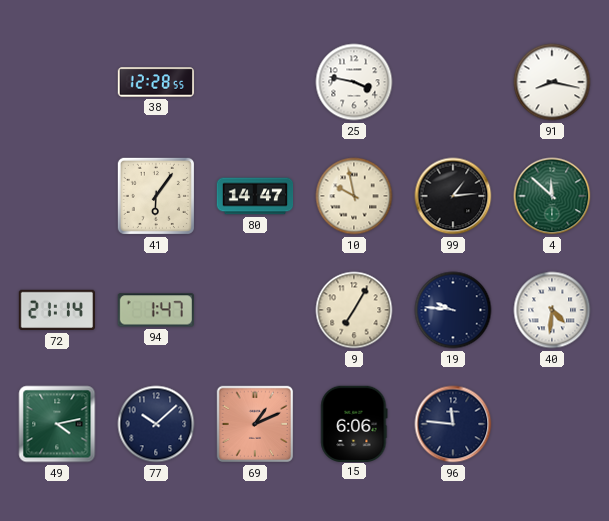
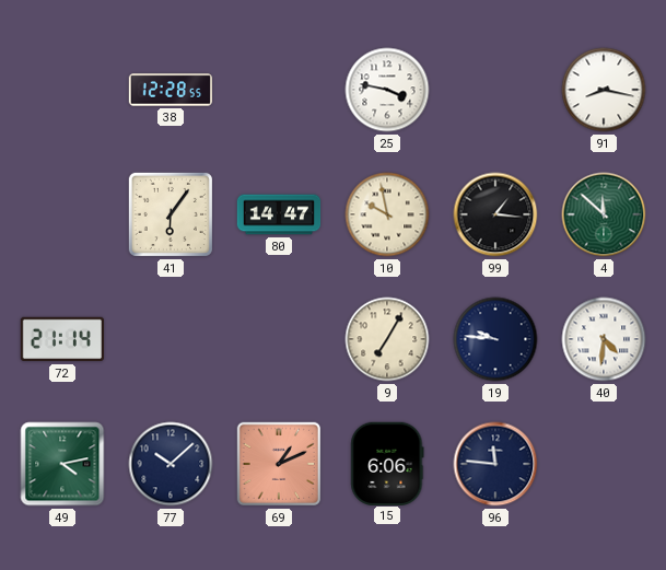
99: 1:14 -> 1:16
94: 1:47 -> none
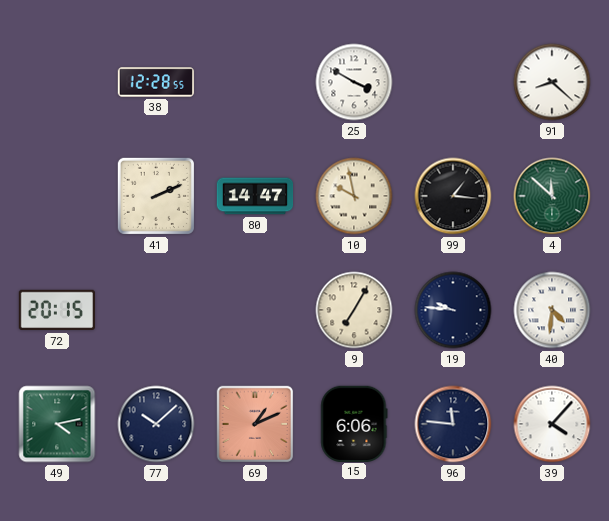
25: 3:47 -> 3:50
91: 8:17 -> 8:22
41: 6:06 -> 2:11
72: 21:14 -> 20:15
39: none -> 4:07
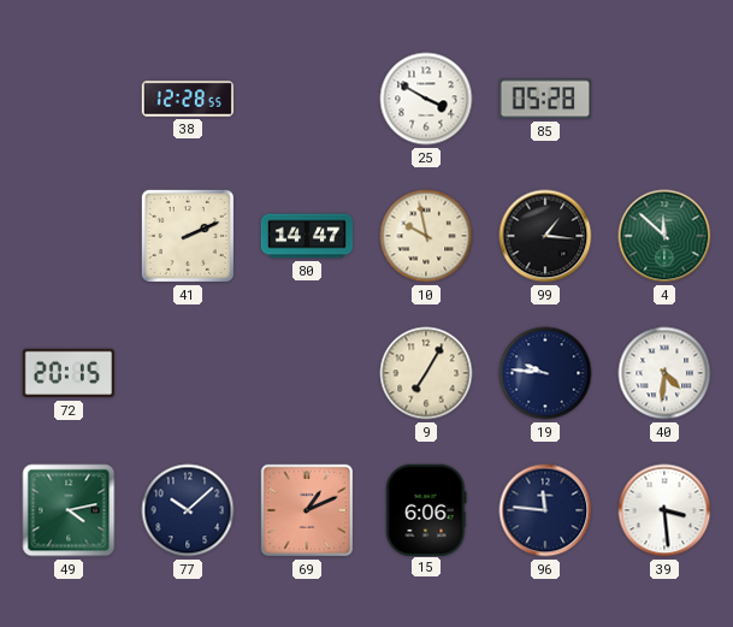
85: none -> 05:28
91: 8:22 -> none
39: 4:07 -> 3:29
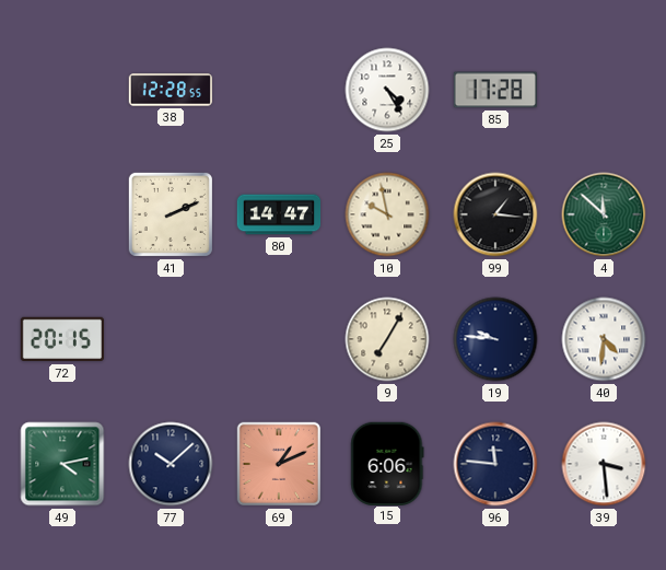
25: 3:50 -> 4:25
85: 05:28 -> 17:28
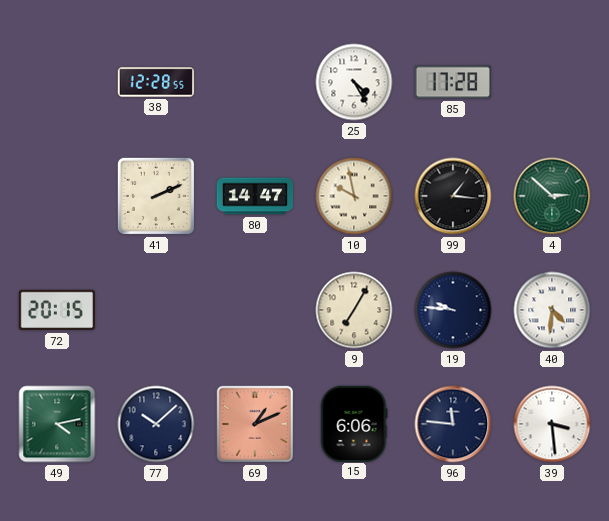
4: 11:52 -> 2:52
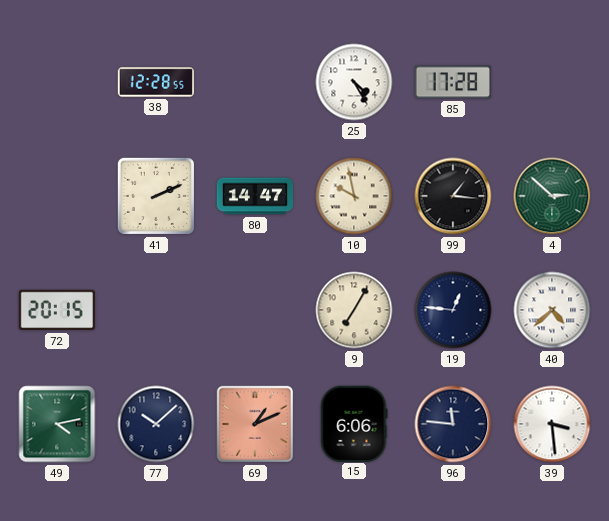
19: 9:46 -> 12:46
40: 4:31 -> 4:38
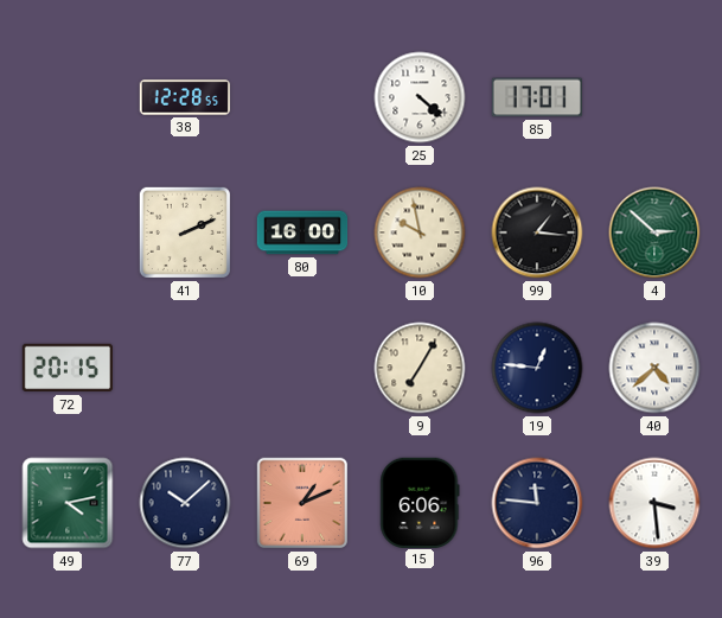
25: 4:25 -> 4:22
85: 17:28 -> 17:01
80: 14:47 -> 16:00
